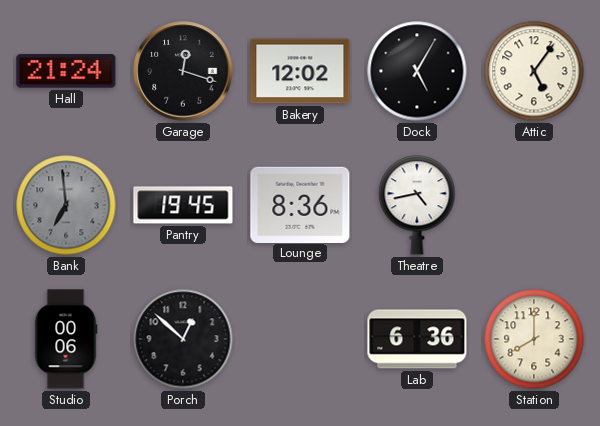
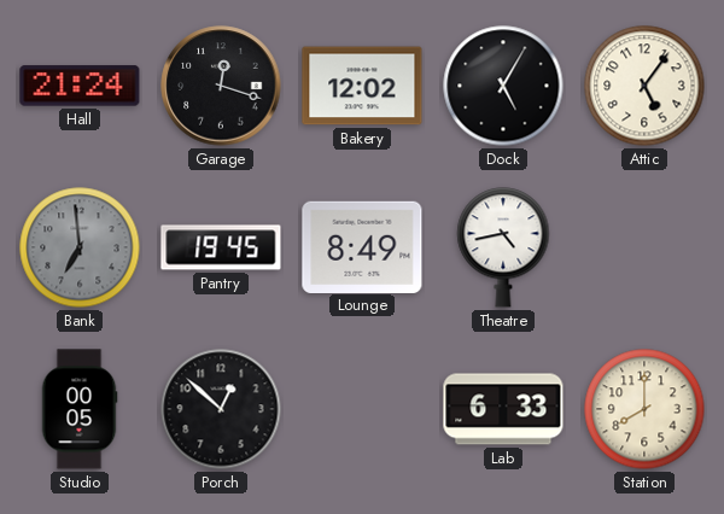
Lounge: 8:36 -> 8:49
Studio: 00:06 -> 00:05
Lab: 6:36 -> 6:33
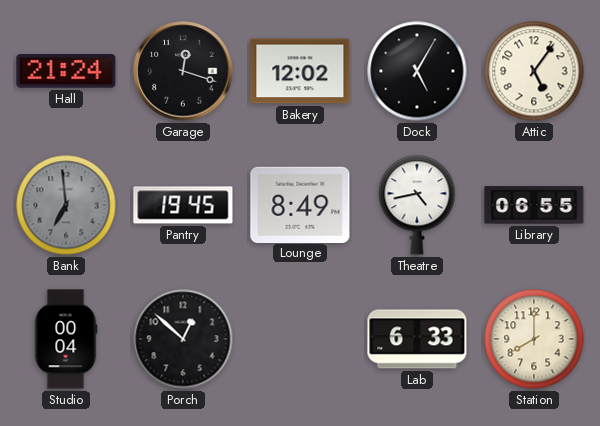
Library: none -> 06:55
Studio: 00:05 -> 00:04
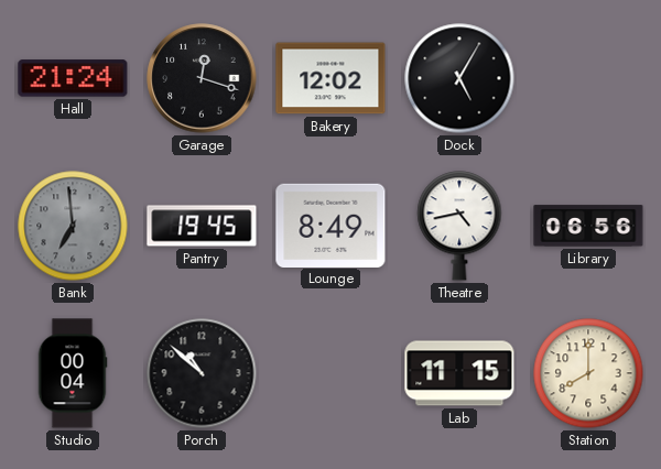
Attic: 5:06 -> none
Library: 06:55 -> 06:56
Porch: 12:52 -> 10:52
Lab: 6:33 -> 11:15
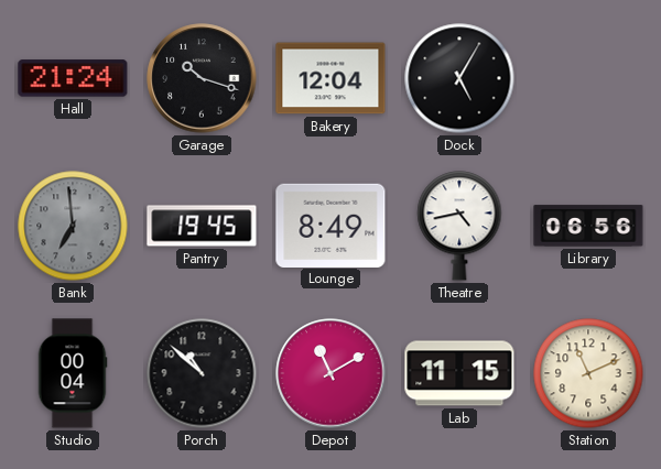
Garage: 12:18 -> 10:18
Bakery: 12:02 -> 12:04
Depot: none -> 11:10
Station: 8:00 -> 11:11
